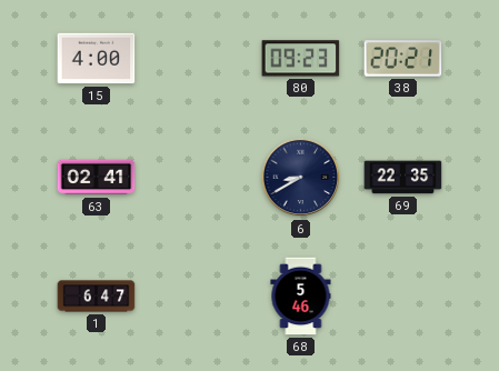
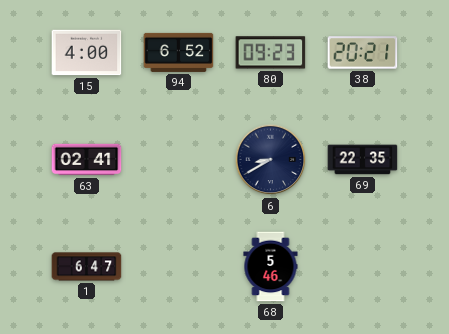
94: none -> 6:52
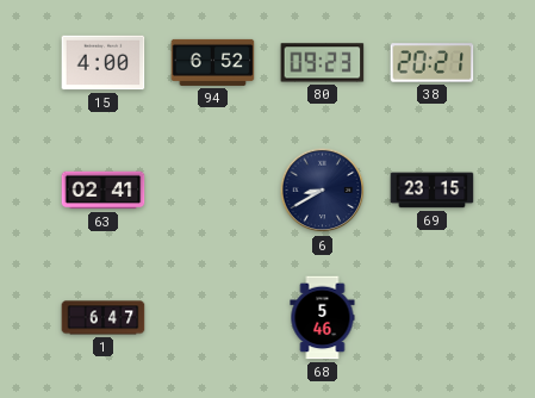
69: 22:35 -> 23:15
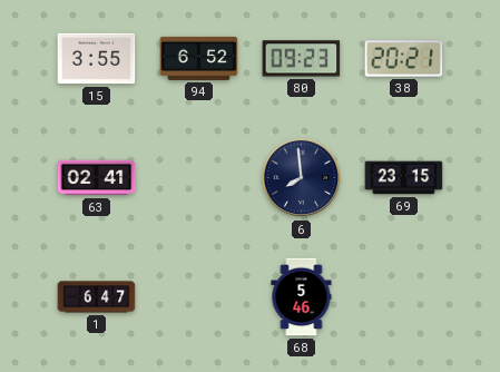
15: 4:00 -> 3:55
6: 8:40 -> 7:59
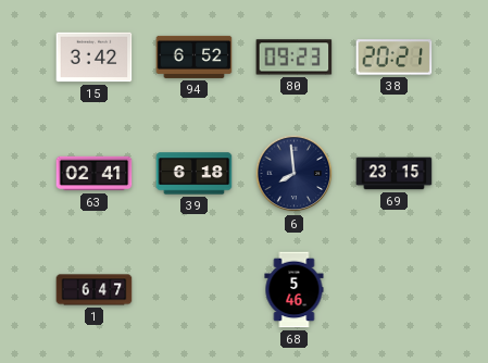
15: 3:55 -> 3:42
39: none -> 6:18
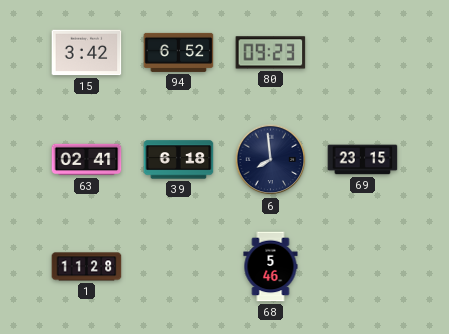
38: 20:21 -> none
1: 6:47 -> 11:28
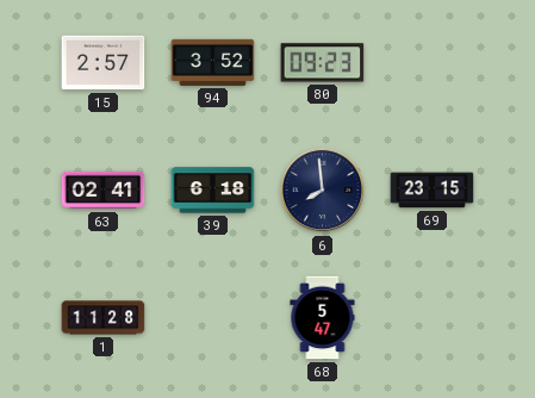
15: 3:42 -> 2:57
94: 6:52 -> 3:52
68: 5:46 -> 5:47
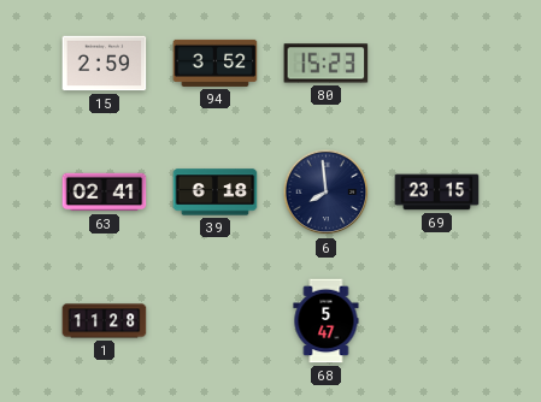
15: 2:57 -> 2:59
80: 09:23 -> 15:23
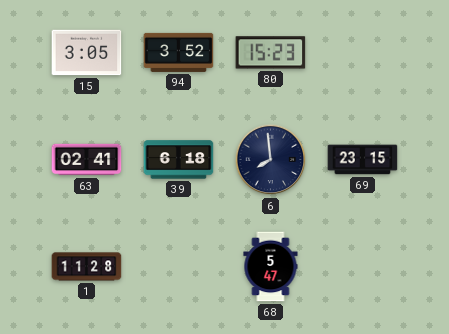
15: 2:59 -> 3:05
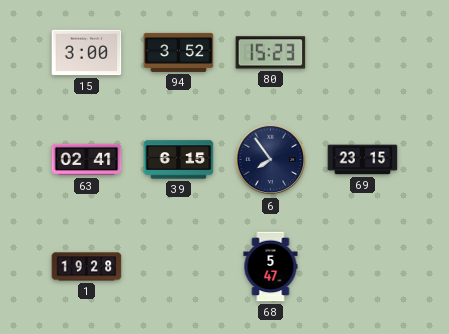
15: 3:05 -> 3:00
39: 6:18 -> 6:15
6: 7:59 -> 7:54
1: 11:28 -> 19:28
